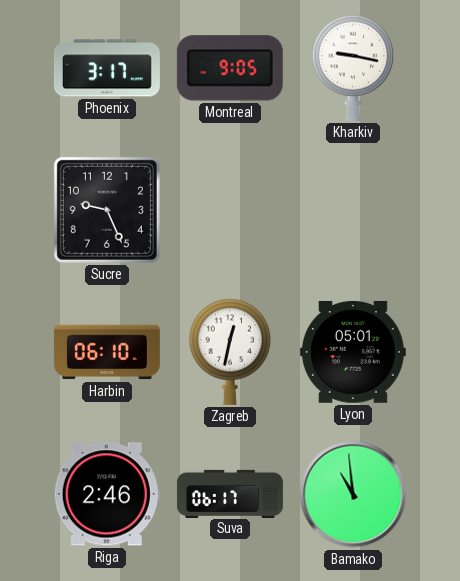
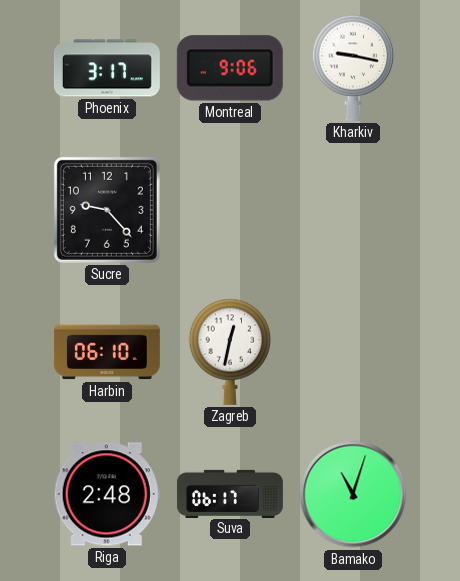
Montreal: 9:05 -> 9:06
Sucre: 9:26 -> 9:23
Lyon: 05:01 -> none
Riga: 2:46 -> 2:48
Bamako: 10:59 -> 11:03
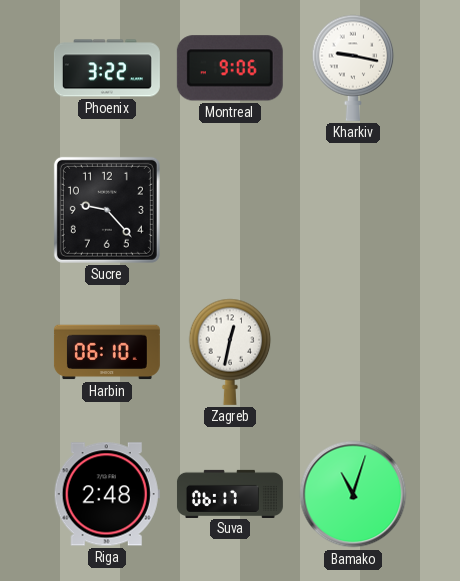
Phoenix: 3:17 -> 3:22
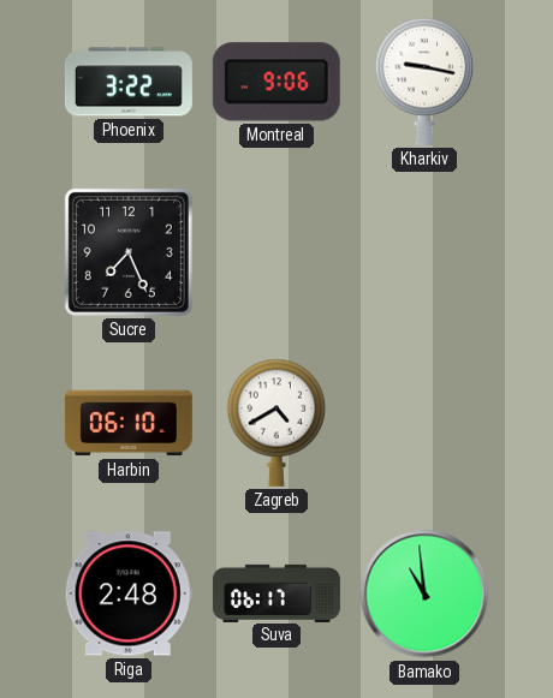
Sucre: 9:23 -> 7:26
Zagreb: 12:32 -> 4:40
Bamako: 11:03 -> 10:59
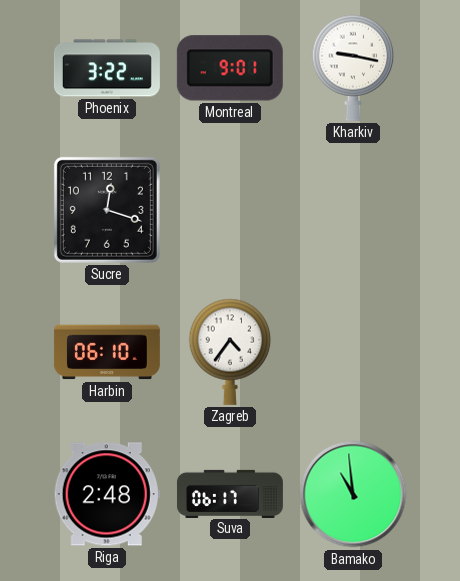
Montreal: 9:06 -> 9:01
Sucre: 7:26 -> 12:18
Zagreb: 4:40 -> 4:36
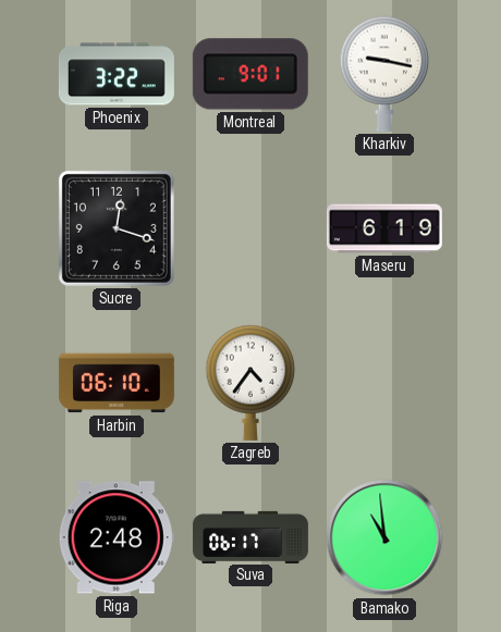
Maseru: none -> 6:19
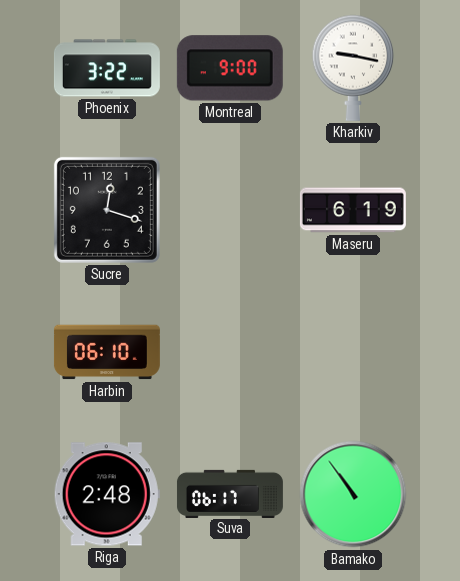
Montreal: 9:01 -> 9:00
Zagreb: 4:36 -> none
Bamako: 10:59 -> 10:54
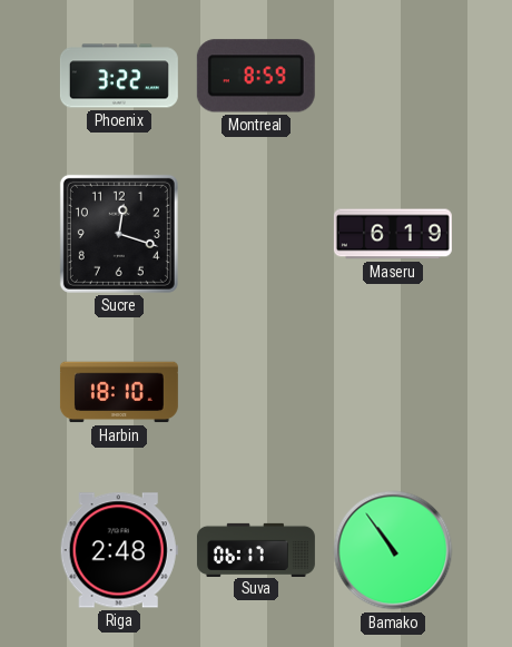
Montreal: 9:00 -> 8:59
Kharkiv: 9:17 -> none
Harbin: 06:10 -> 18:10
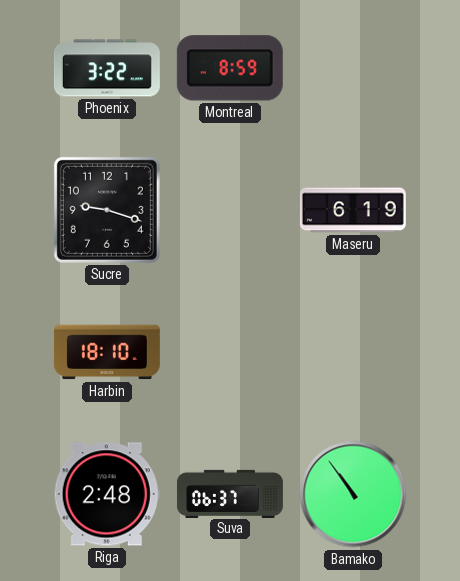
Sucre: 12:18 -> 9:18
Suva: 06:17 -> 06:37
